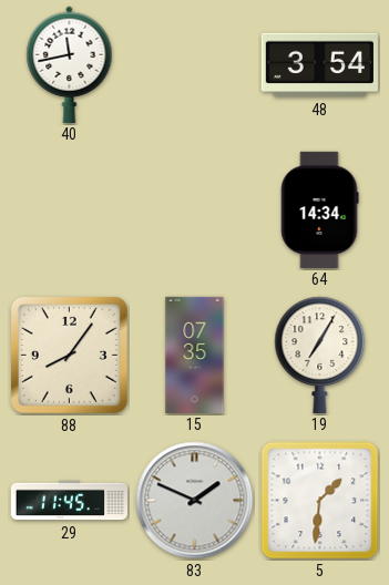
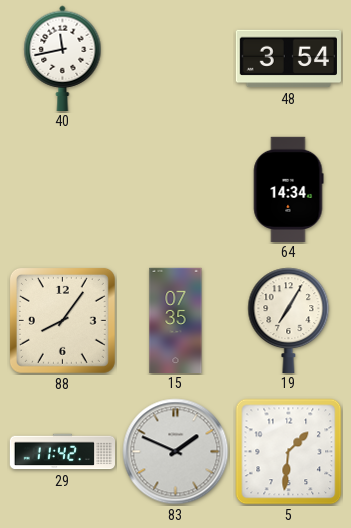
29: 11:45 -> 11:42
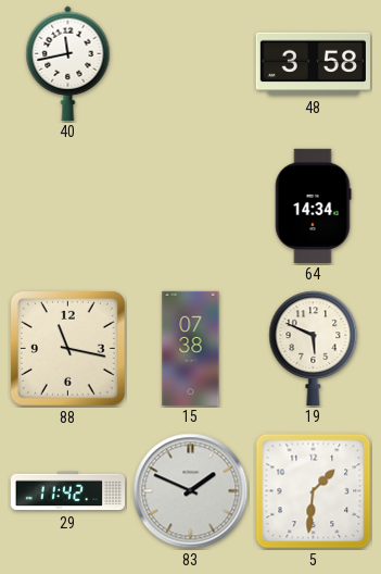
48: 3:54 -> 3:58
88: 8:06 -> 11:17
15: 07:35 -> 07:38
19: 7:05 -> 5:49
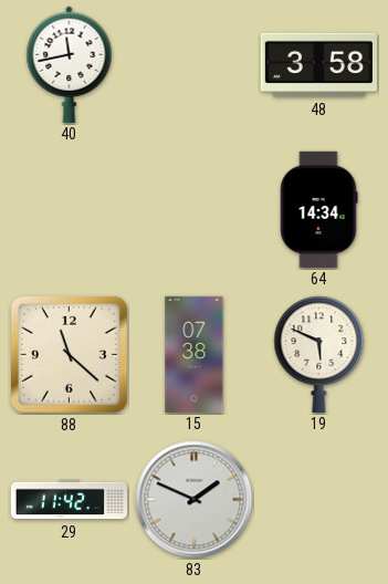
88: 11:17 -> 11:22
5: 1:31 -> none
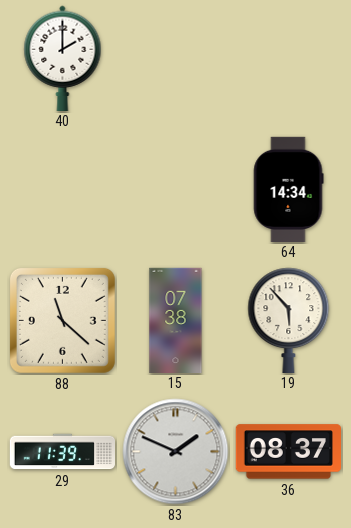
40: 11:43 -> 2:00
48: 3:58 -> none
19: 5:49 -> 5:53
29: 11:42 -> 11:39
36: none -> 08:37
